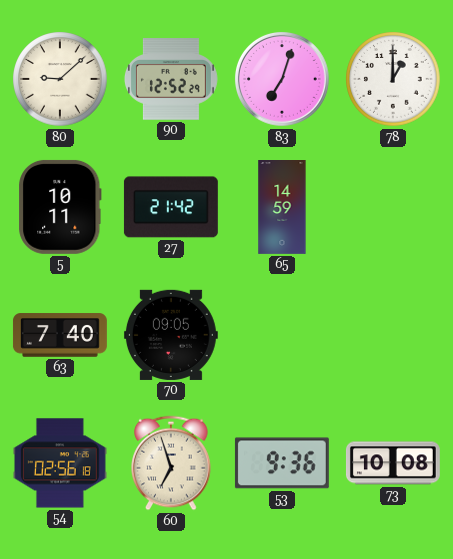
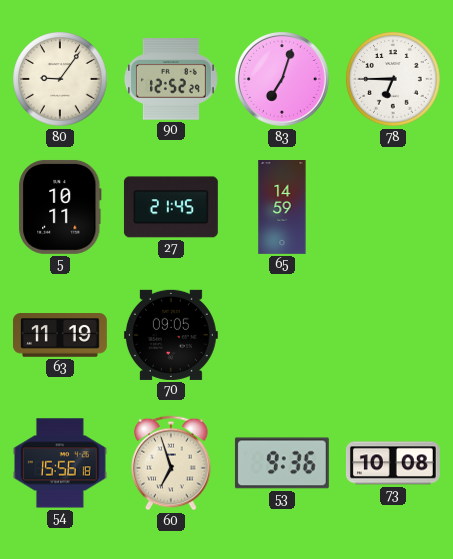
80: 9:08 -> 9:06
78: 1:00 -> 6:45
27: 21:42 -> 21:45
63: 7:40 -> 11:19
54: 02:56 -> 15:56
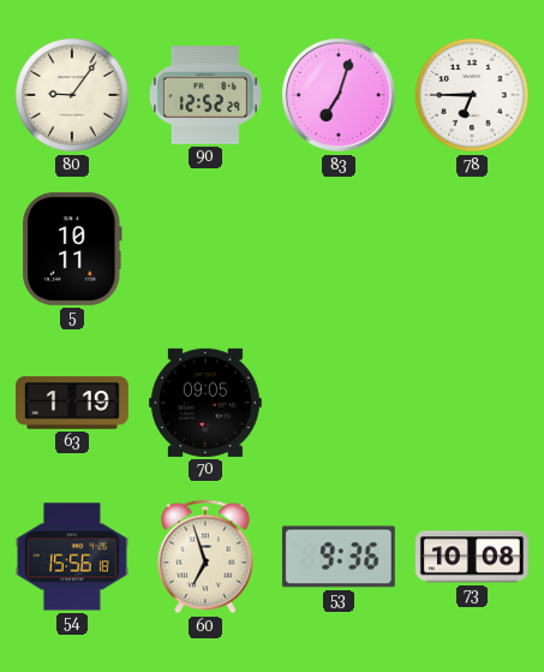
27: 21:45 -> none
65: 14:59 -> none
63: 11:19 -> 1:19
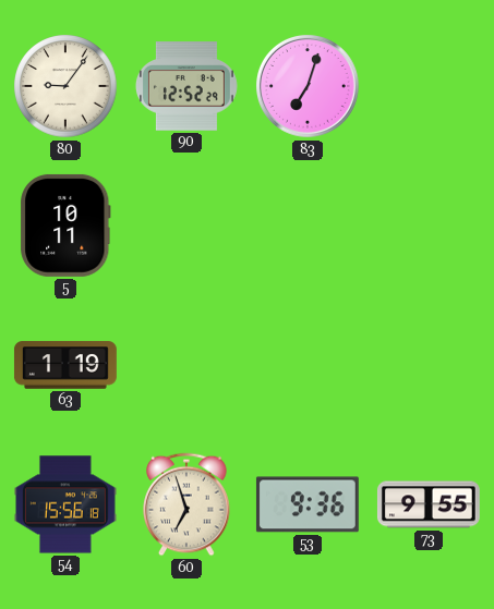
78: 6:45 -> none
70: 09:05 -> none
73: 10:08 -> 9:55
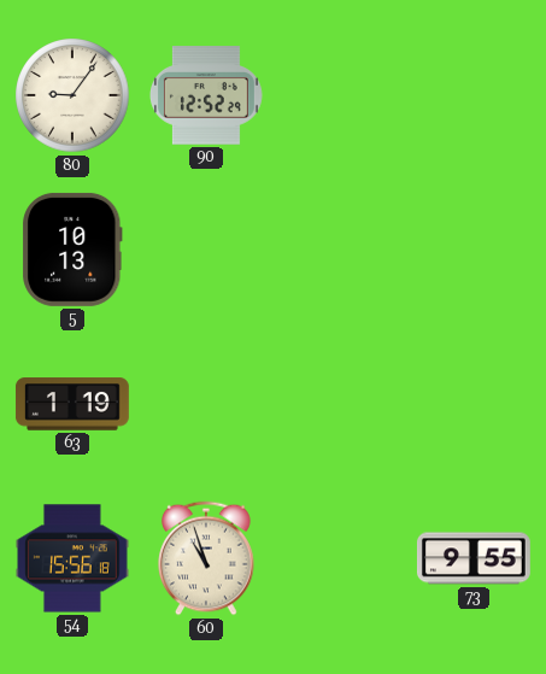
83: 7:03 -> none
5: 10:11 -> 10:13
60: 6:57 -> 10:57
53: 9:36 -> none
